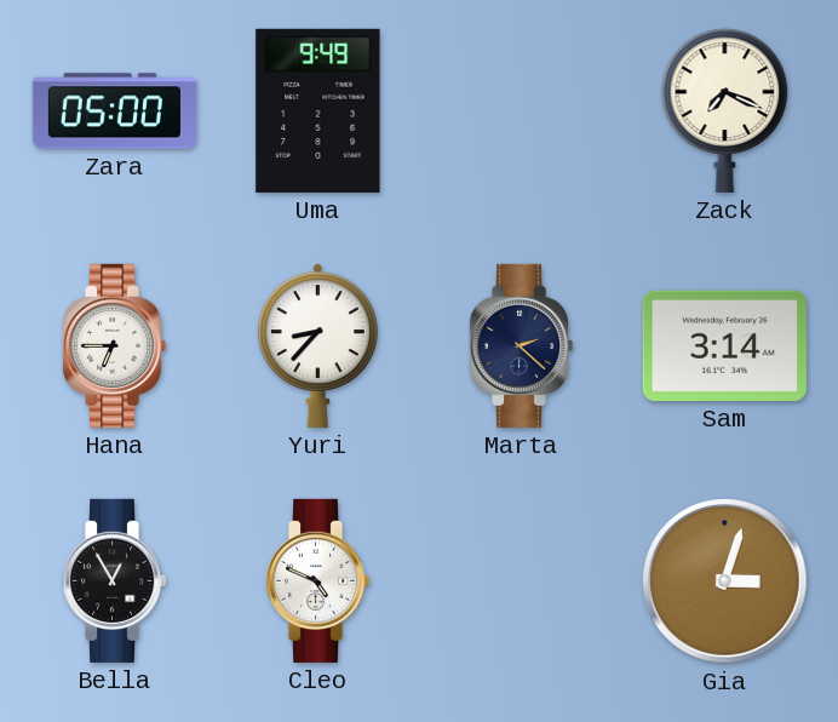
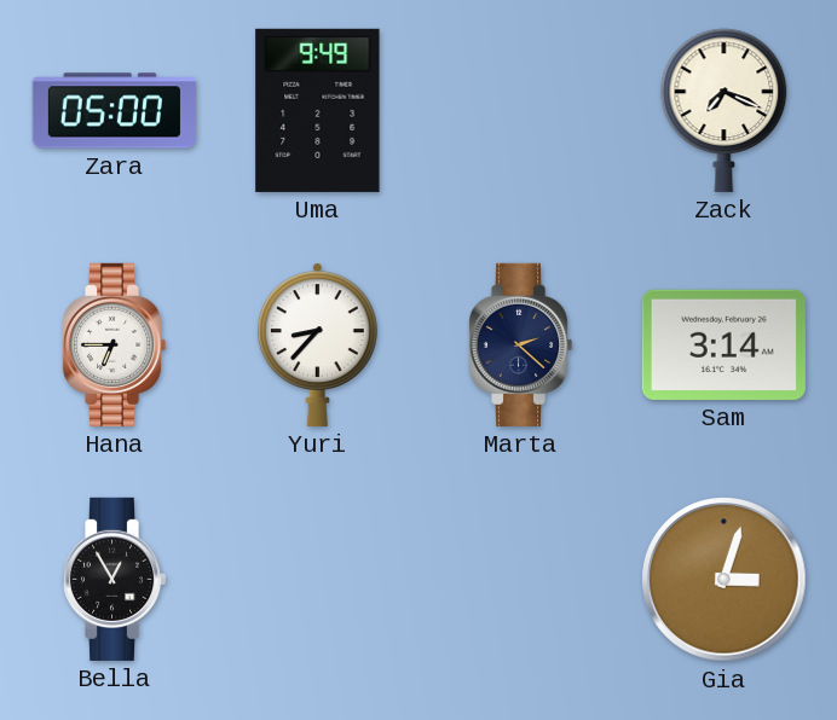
Cleo: 4:49 -> none
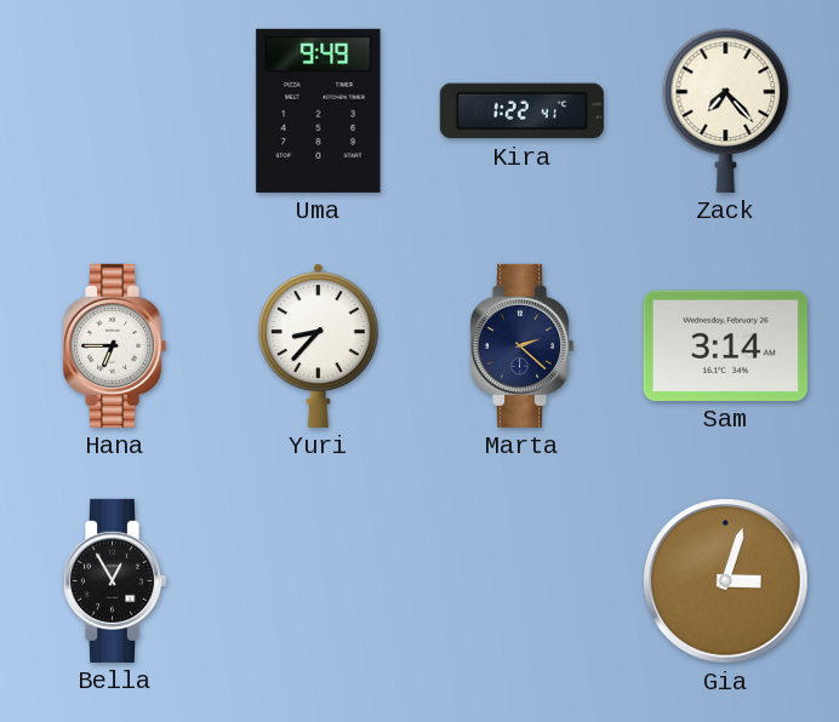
Zara: 05:00 -> none
Kira: none -> 1:22
Zack: 7:19 -> 7:23
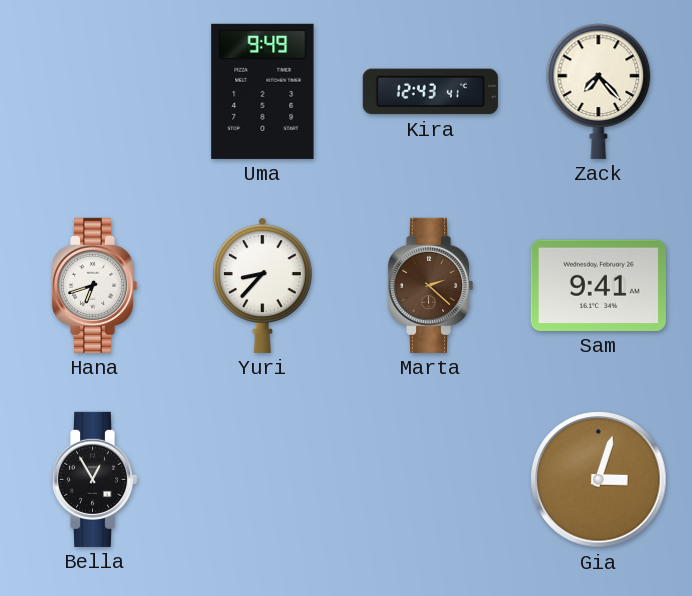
Kira: 1:22 -> 12:43
Hana: 6:45 -> 6:42
Marta dial: navy -> brown
Sam: 3:14 -> 9:41
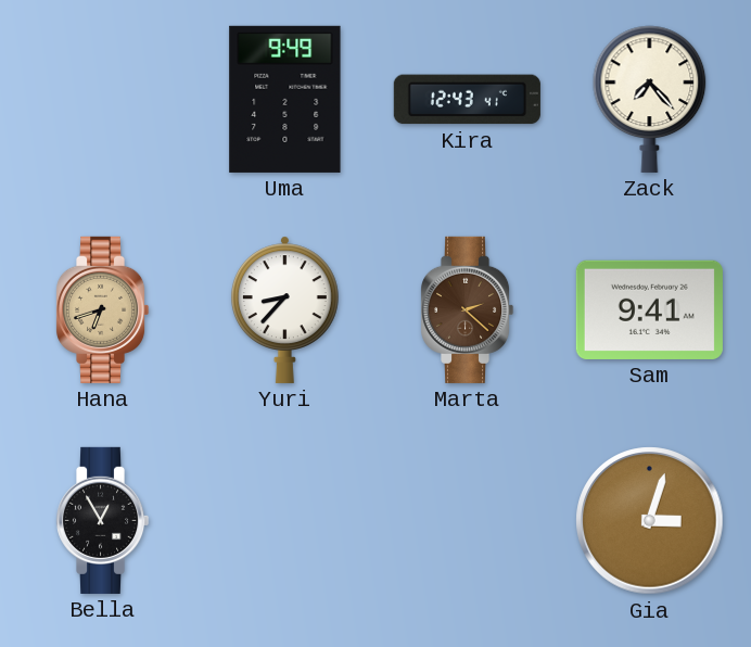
Hana dial: white -> champagne
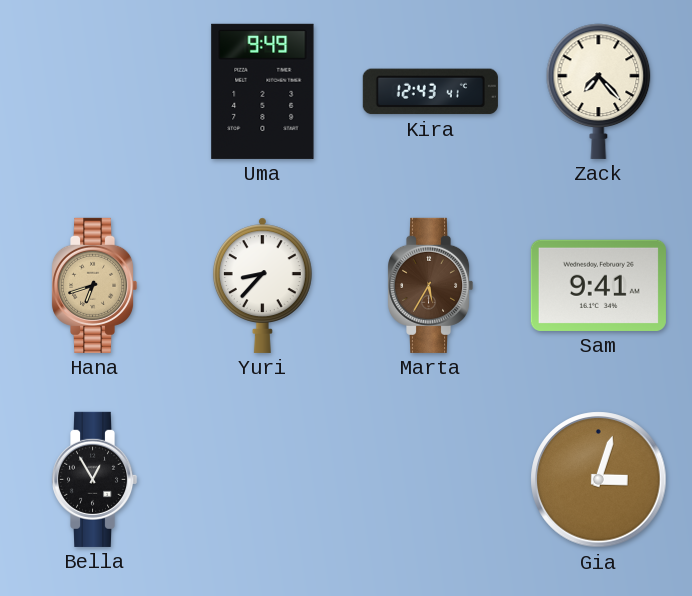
Marta: 2:22 -> 5:35
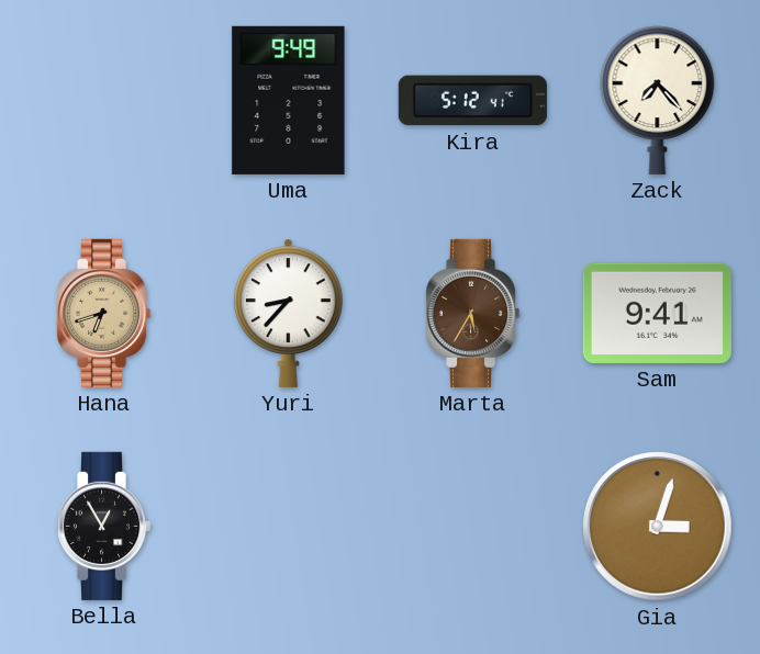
Kira: 12:43 -> 5:12
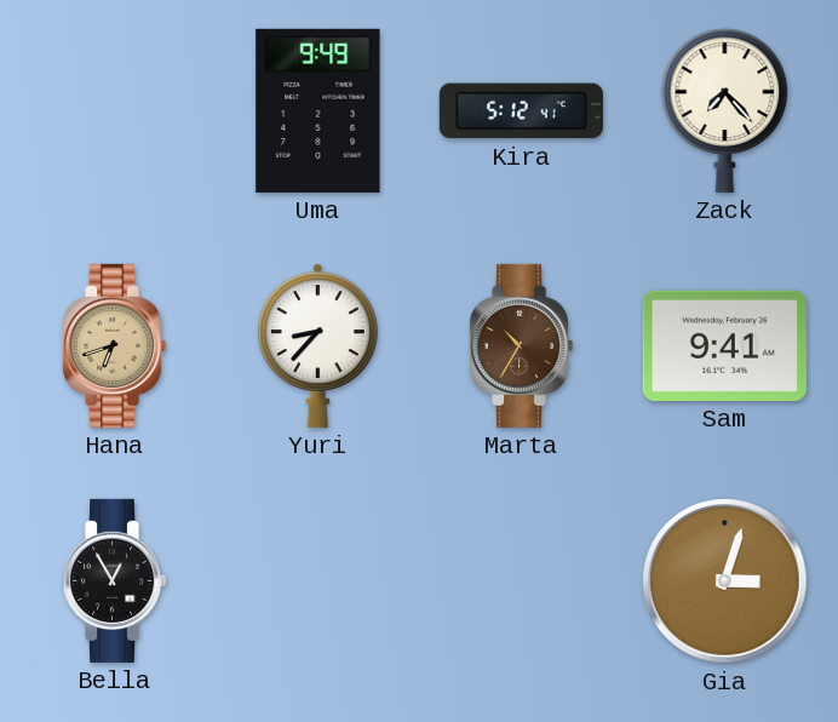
Marta: 5:35 -> 10:35
